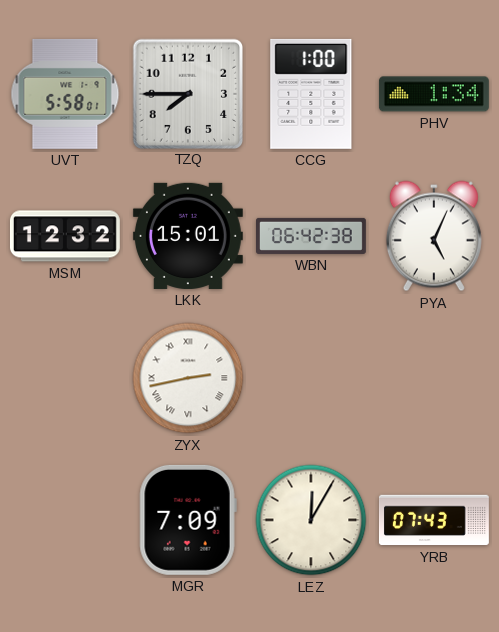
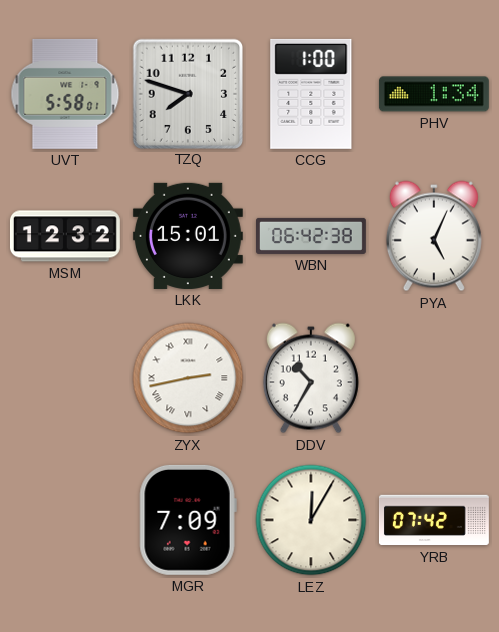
TZQ: 7:45 -> 7:48
DDV: none -> 10:35
YRB: 07:43 -> 07:42
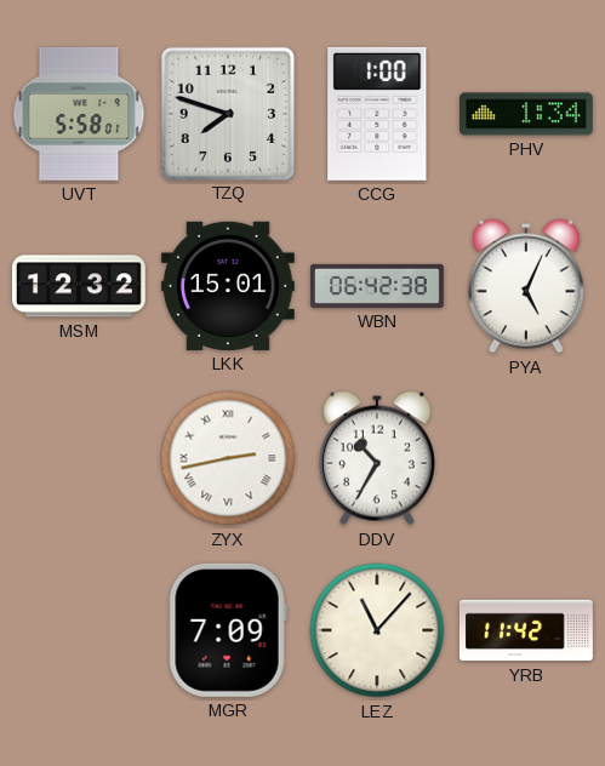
LEZ: 12:05 -> 11:07
YRB: 07:42 -> 11:42
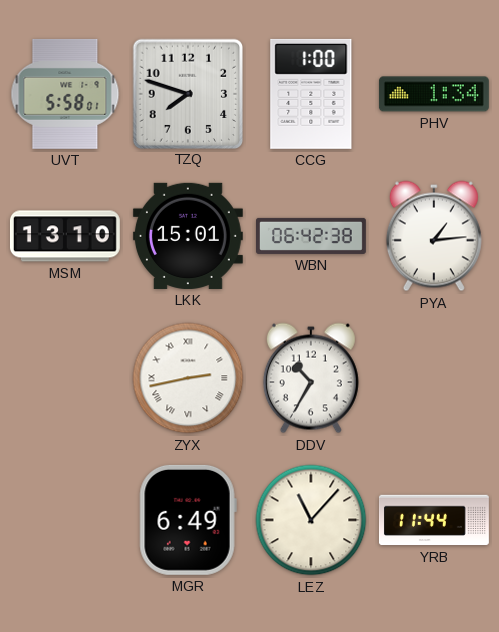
MSM: 12:32 -> 13:10
PYA: 5:04 -> 1:14
MGR: 7:09 -> 6:49
YRB: 11:42 -> 11:44
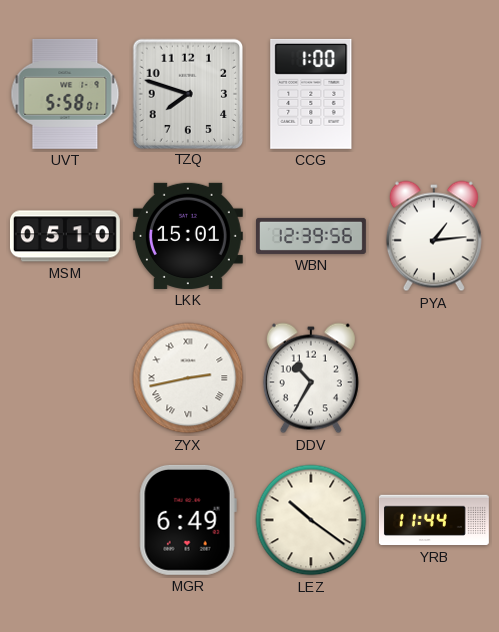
PHV: 1:34 -> none
MSM: 13:10 -> 05:10
WBN: 06:42 -> 12:39
LEZ: 11:07 -> 10:21
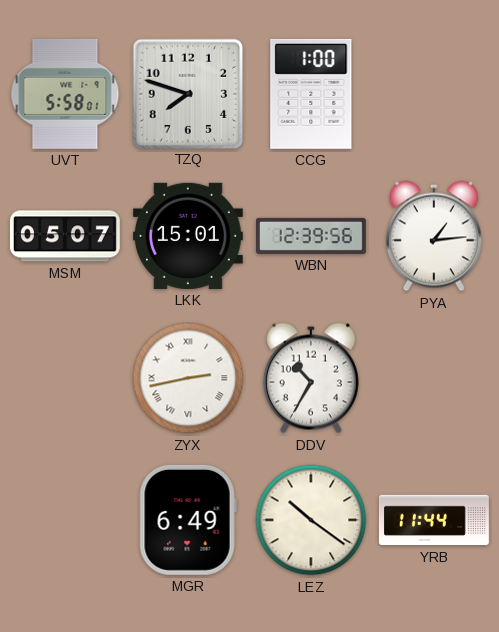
MSM: 05:10 -> 05:07
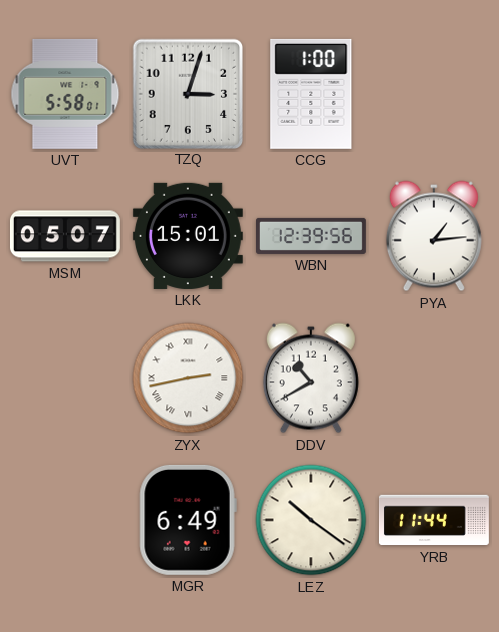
TZQ: 7:48 -> 3:03
DDV: 10:35 -> 10:40
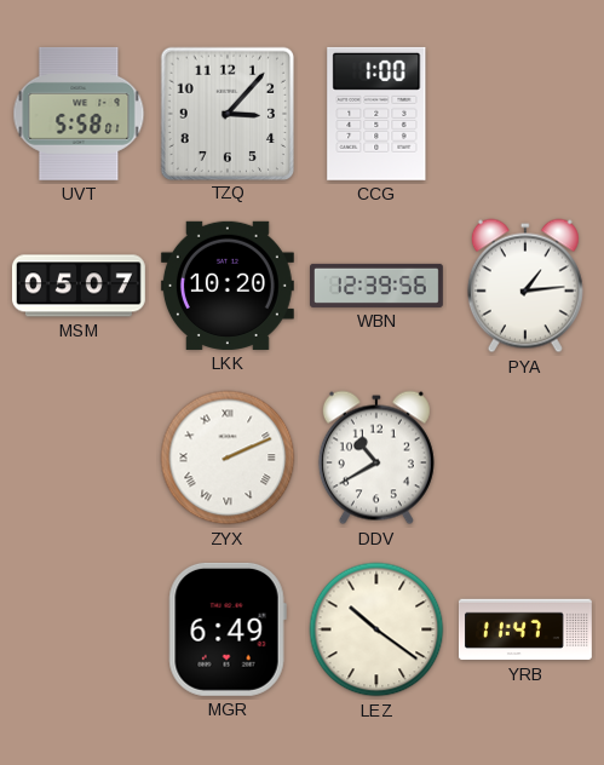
TZQ: 3:03 -> 3:07
LKK: 15:01 -> 10:20
ZYX: 2:43 -> 2:11
YRB: 11:44 -> 11:47
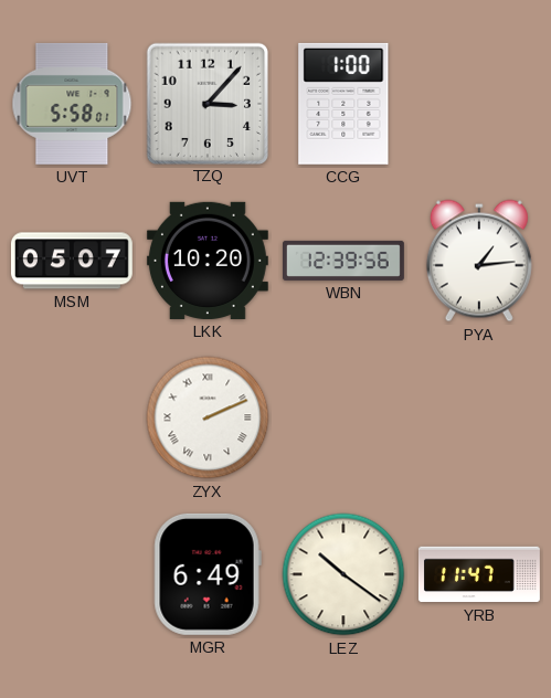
DDV: 10:40 -> none
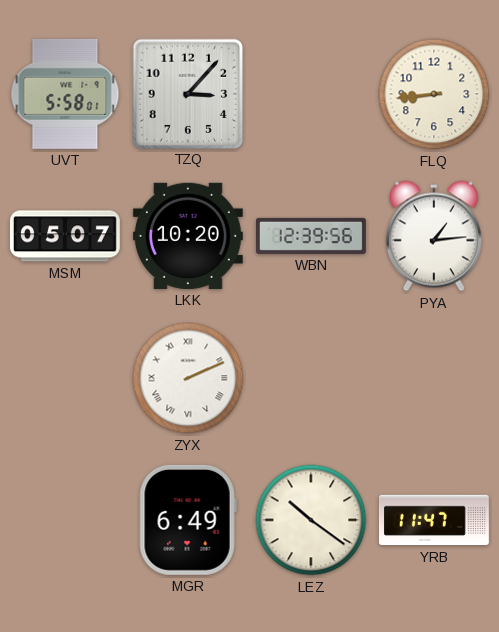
CCG: 1:00 -> none
FLQ: none -> 8:44
